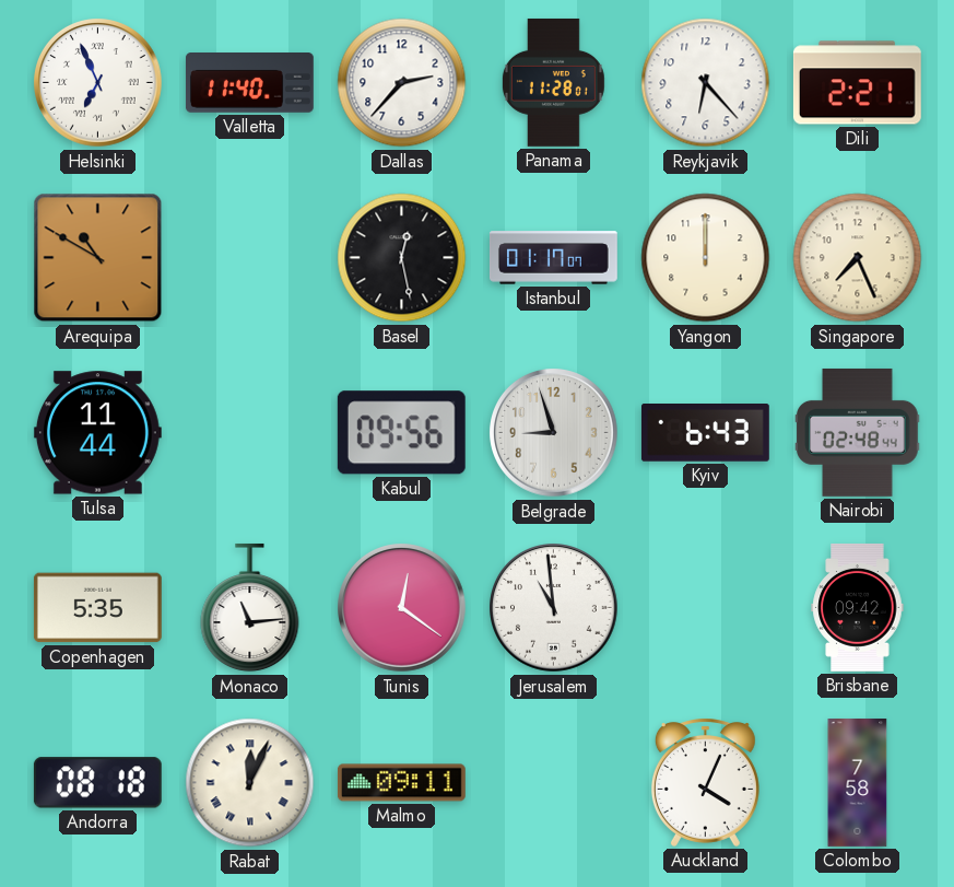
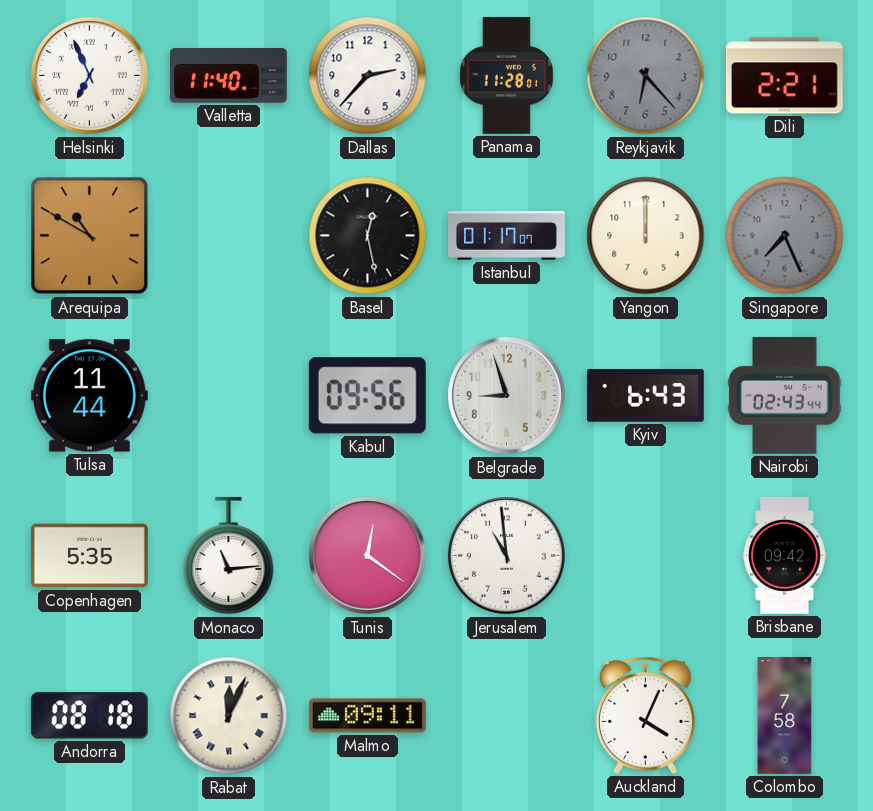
Reykjavik dial: white -> grey
Singapore dial: cream -> grey
Nairobi: 02:48 -> 02:43
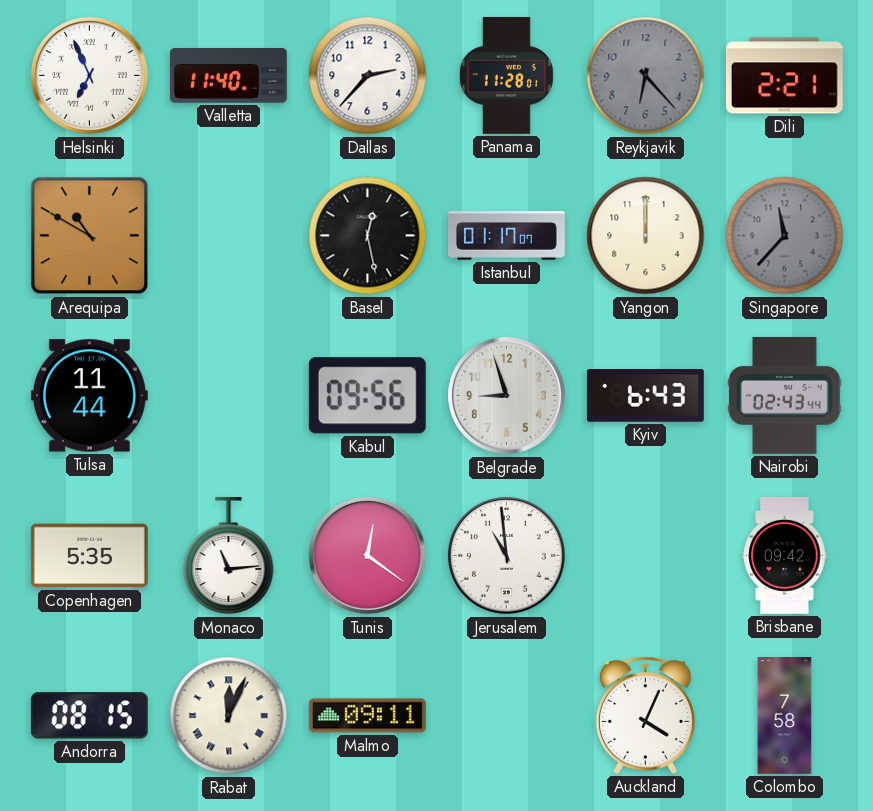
Singapore: 7:26 -> 11:37
Andorra: 08:18 -> 08:15
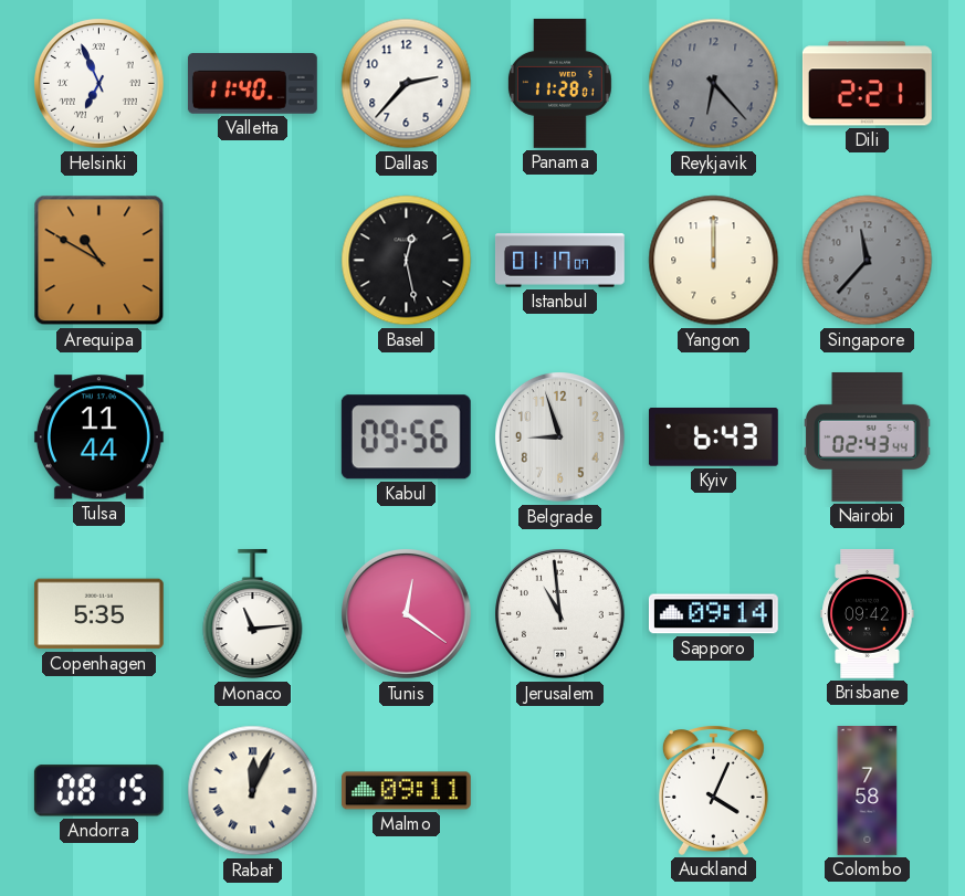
Sapporo: none -> 09:14
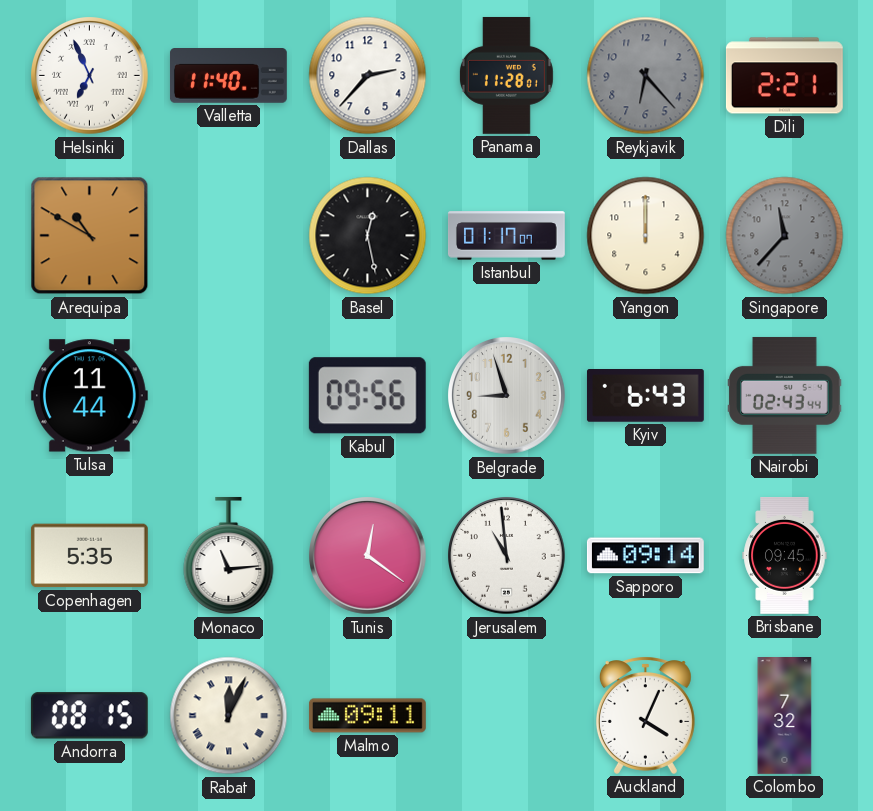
Brisbane: 09:42 -> 09:45
Colombo: 7:58 -> 7:32
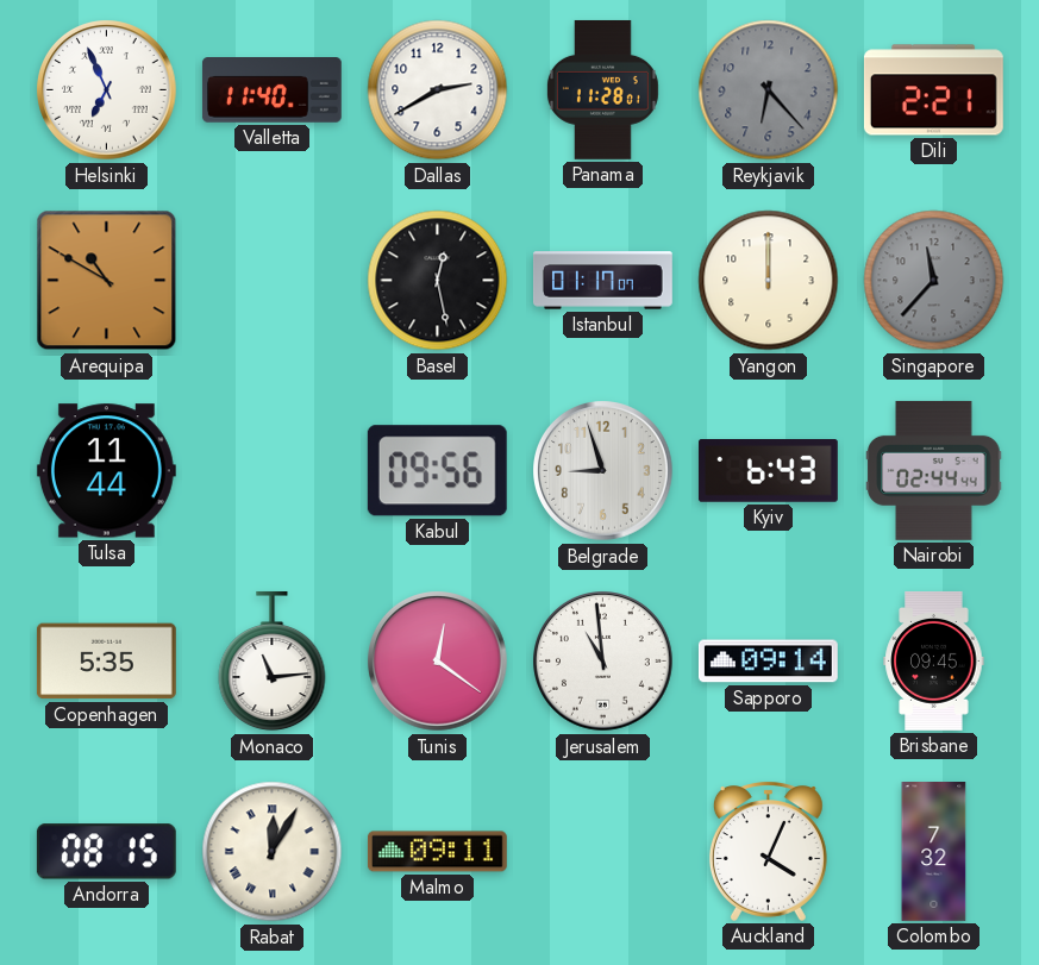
Dallas: 2:37 -> 2:40
Nairobi: 02:43 -> 02:44
Rabat: 12:04 -> 12:05
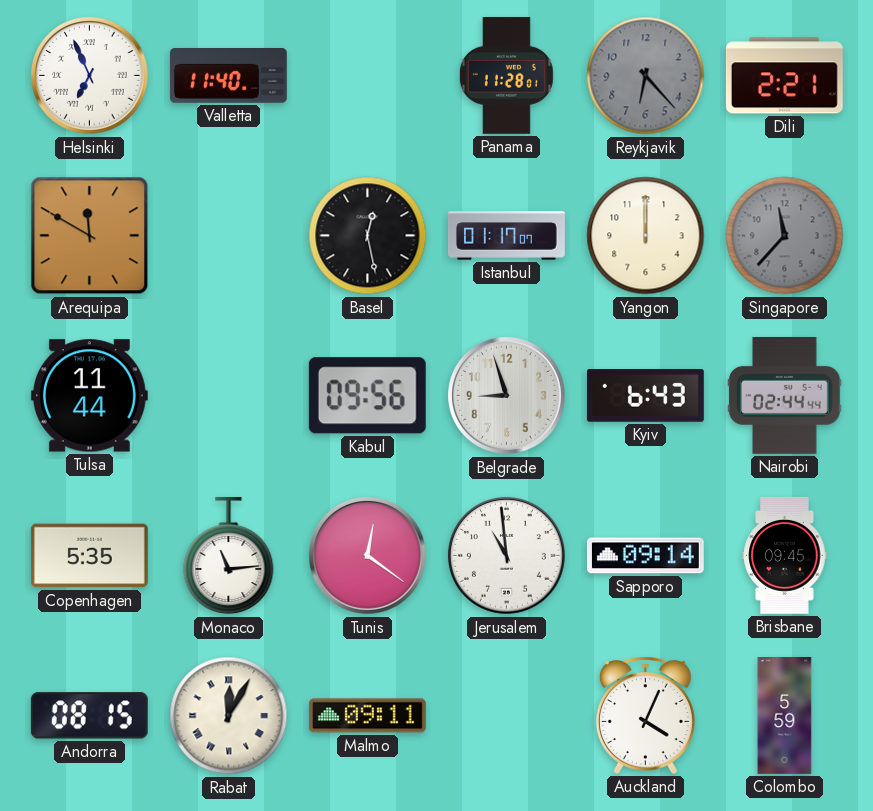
Dallas: 2:40 -> none
Arequipa: 10:50 -> 11:50
Colombo: 7:32 -> 5:59
